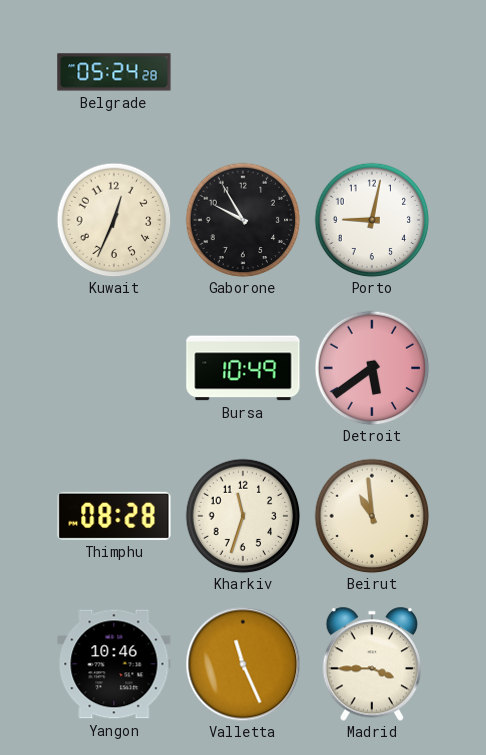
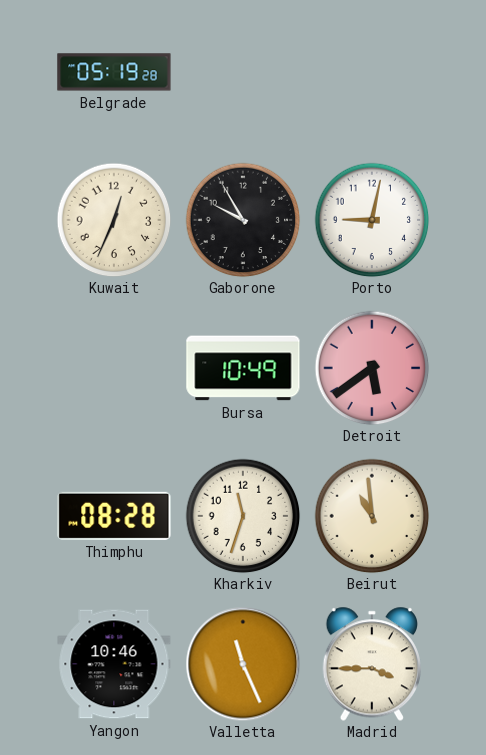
Belgrade: 05:24 -> 05:19
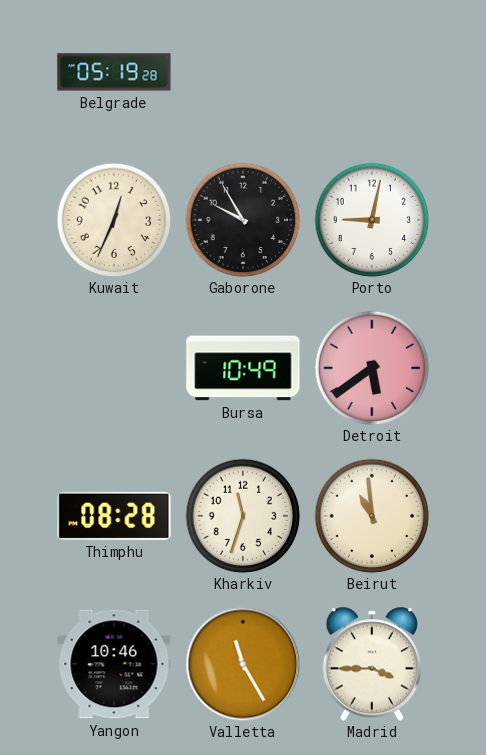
Valletta: 11:26 -> 11:25
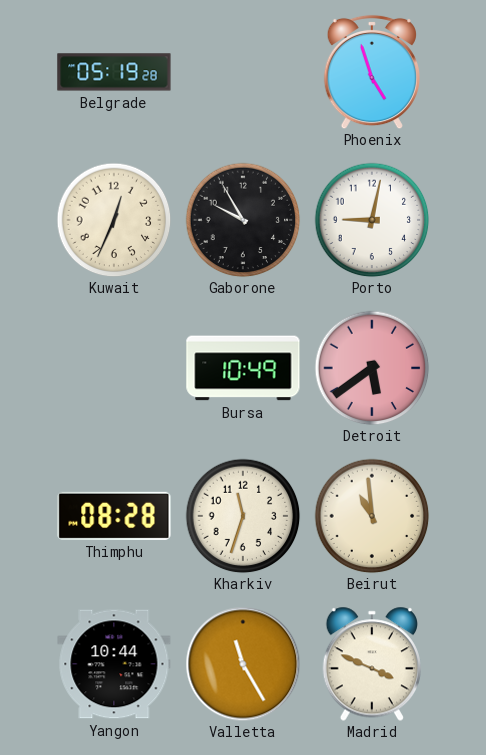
Phoenix: none -> 4:57
Yangon: 10:46 -> 10:44
Madrid: 3:45 -> 3:49
